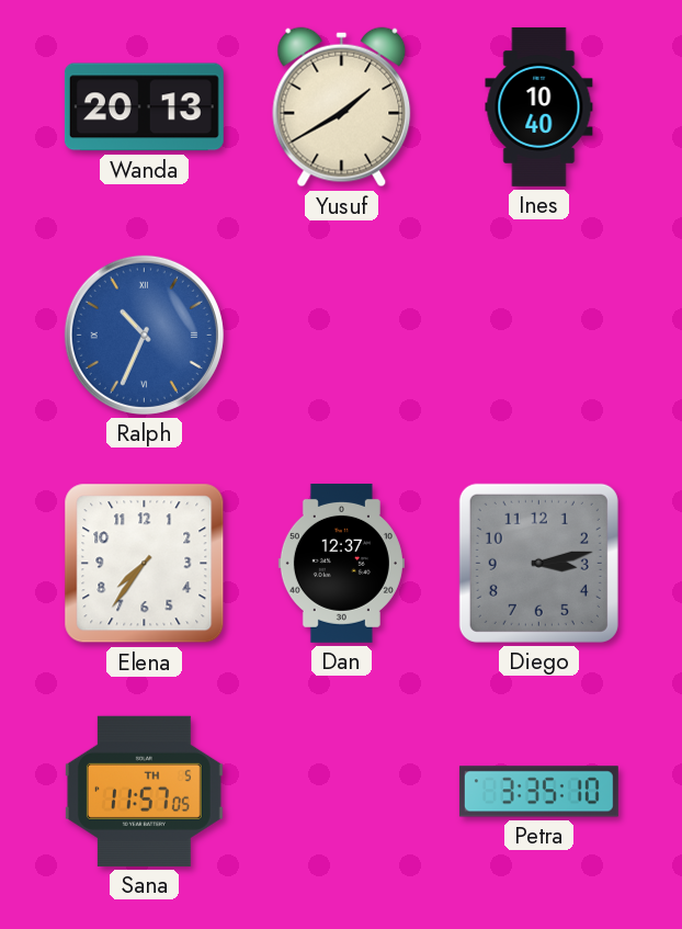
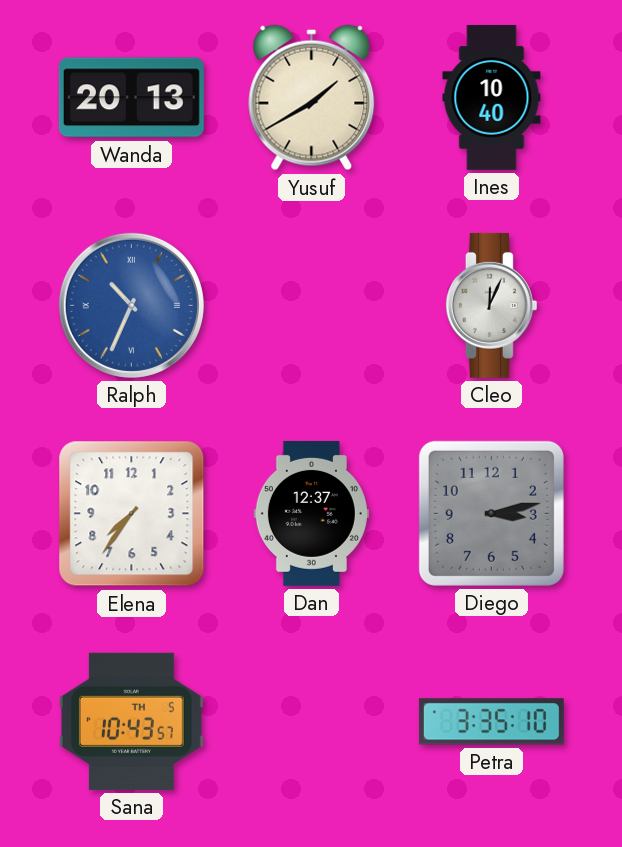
Cleo: none -> 12:04
Sana: 11:57 -> 10:43
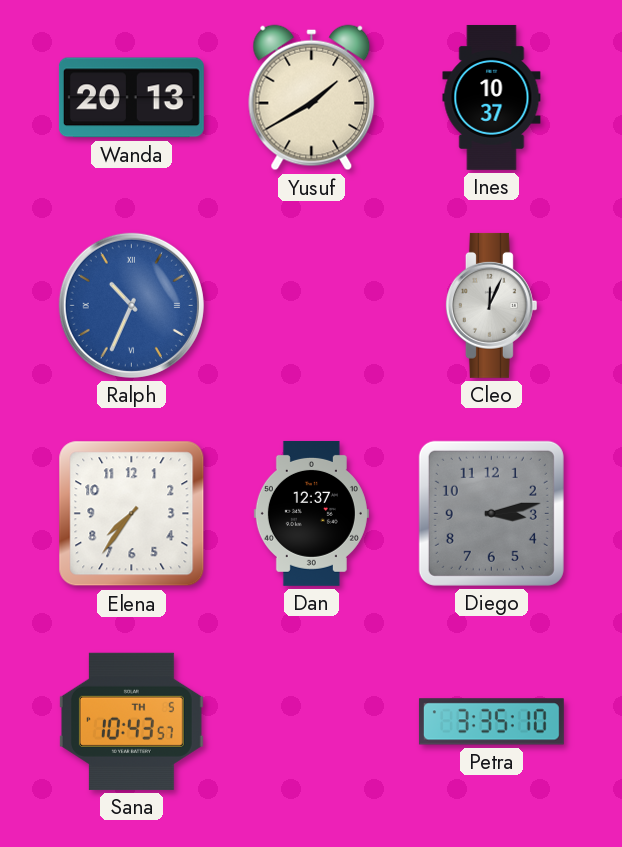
Ines: 10:40 -> 10:37
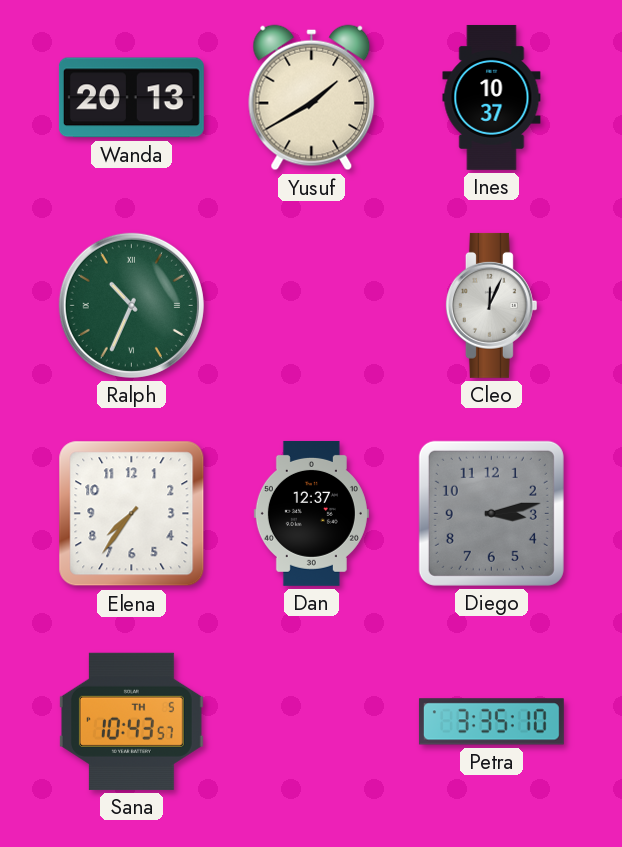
Ralph dial: blue -> green
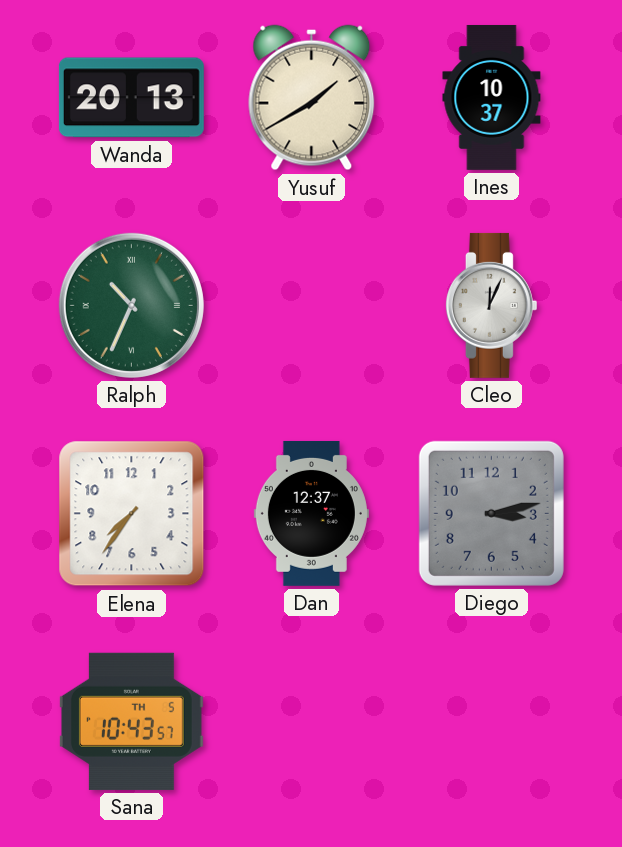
Petra: 3:35 -> none
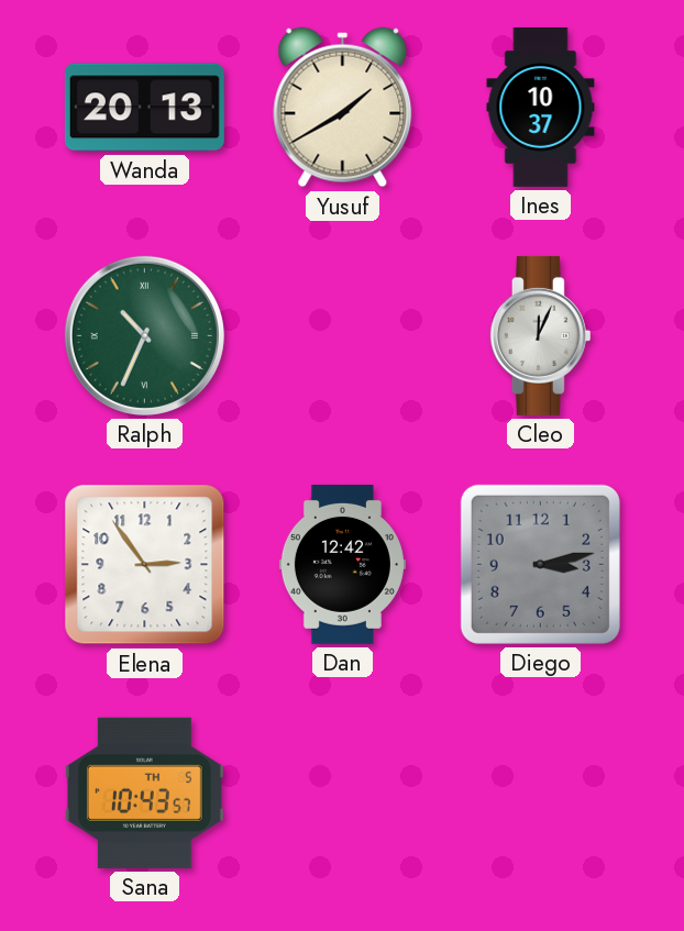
Elena: 7:36 -> 2:54
Dan: 12:37 -> 12:42
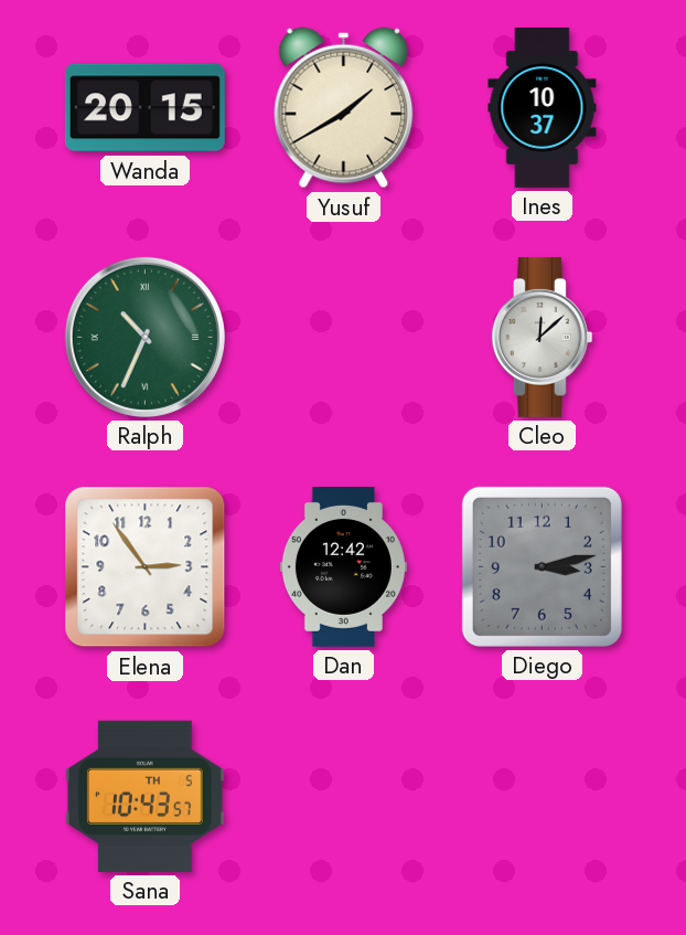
Wanda: 20:13 -> 20:15
Cleo: 12:04 -> 12:08
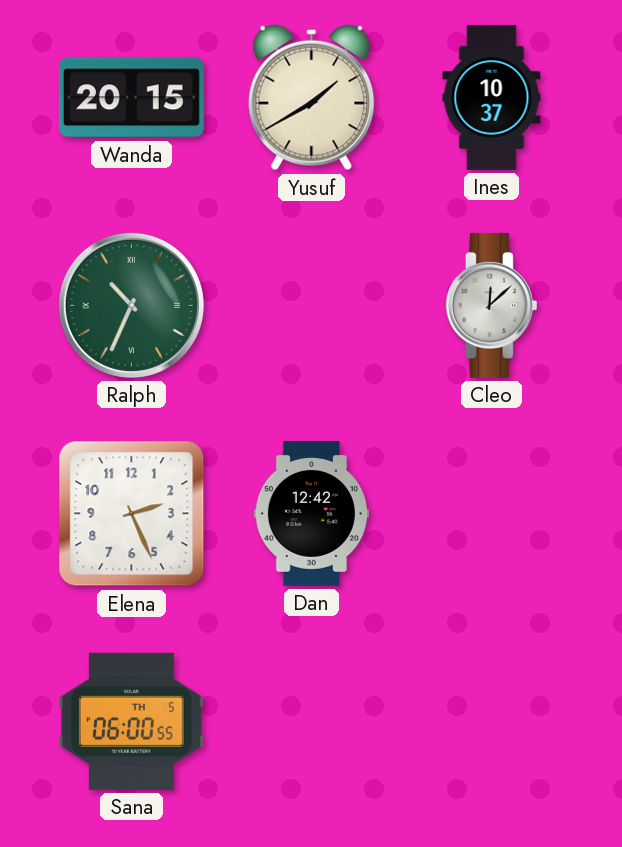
Elena: 2:54 -> 2:26
Diego: 3:13 -> none
Sana: 10:43 -> 06:00
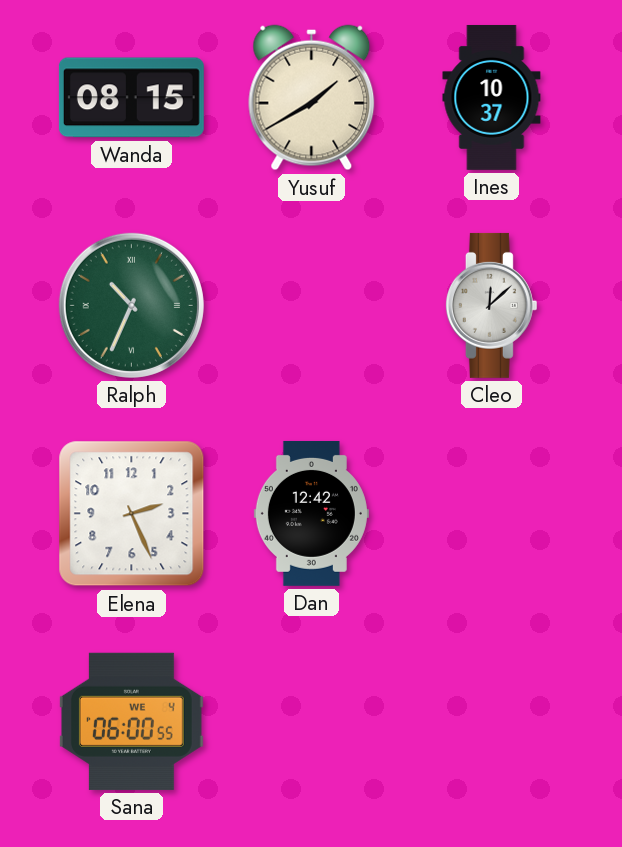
Wanda: 20:15 -> 08:15
Sana date: TH 5 -> WE 4
